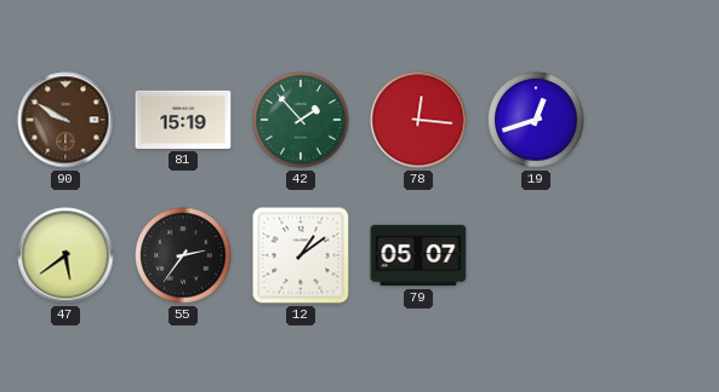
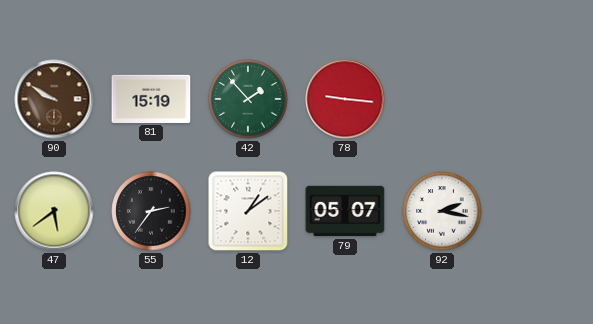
78: 12:16 -> 9:16
19: 12:42 -> none
92: none -> 2:17
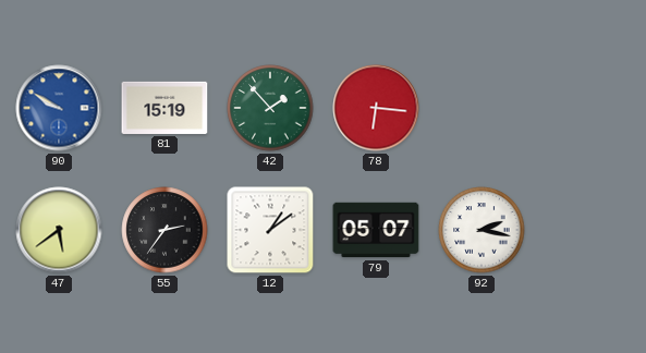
90 dial: brown -> blue
78: 9:16 -> 6:16
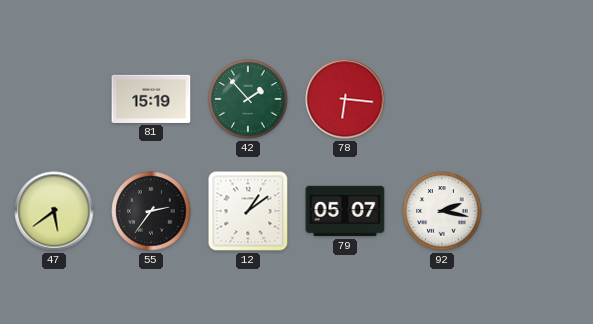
90: 9:50 -> none
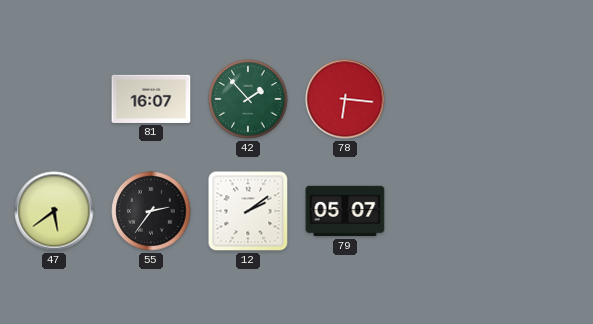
81: 15:19 -> 16:07
12: 1:09 -> 2:09
92: 2:17 -> none
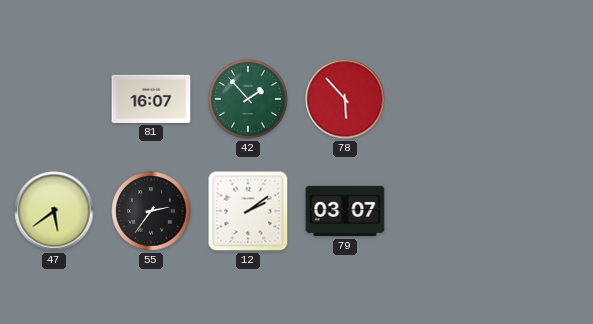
78: 6:16 -> 5:53
79: 05:07 -> 03:07
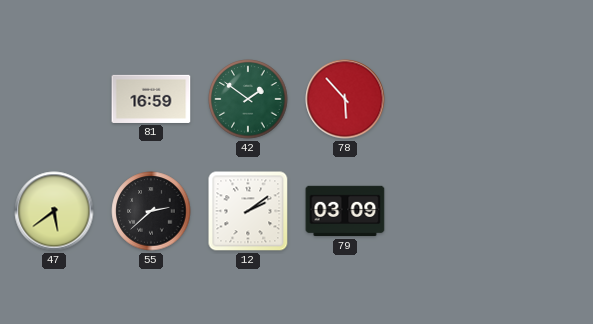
81: 16:07 -> 16:59
42: 1:53 -> 1:51
55: 2:36 -> 2:38
79: 03:07 -> 03:09
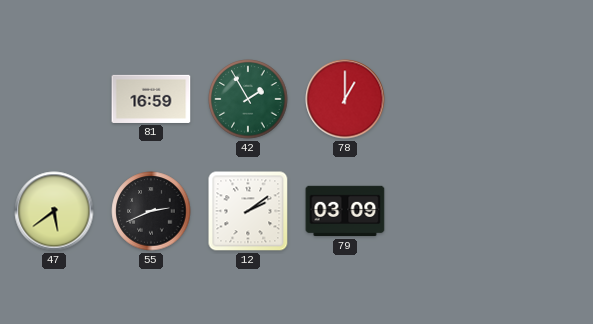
42: 1:51 -> 1:55
78: 5:53 -> 1:00
55: 2:38 -> 2:41
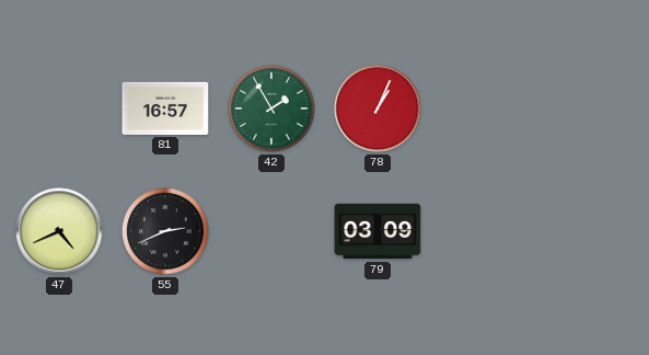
81: 16:59 -> 16:57
78: 1:00 -> 1:04
47: 5:39 -> 4:41
12: 2:09 -> none
